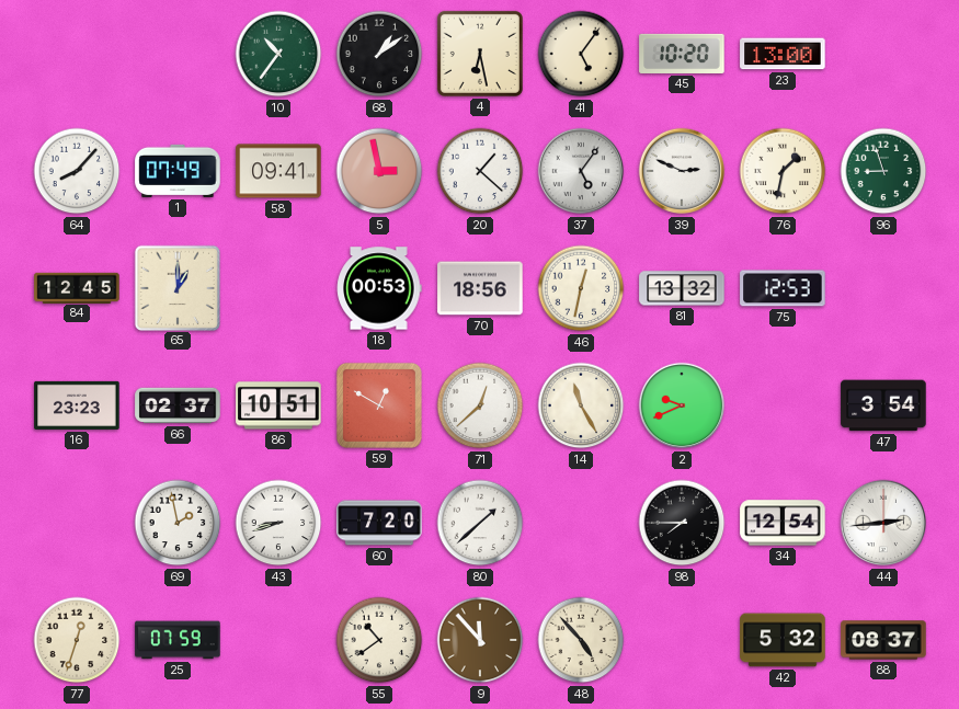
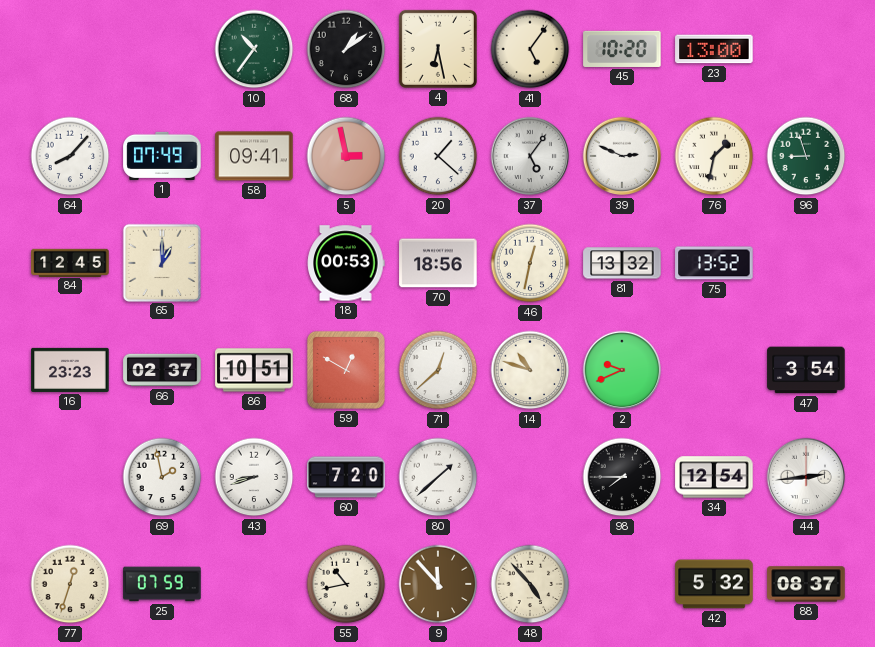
75: 12:53 -> 13:52
14: 11:25 -> 10:48
55: 10:39 -> 10:43
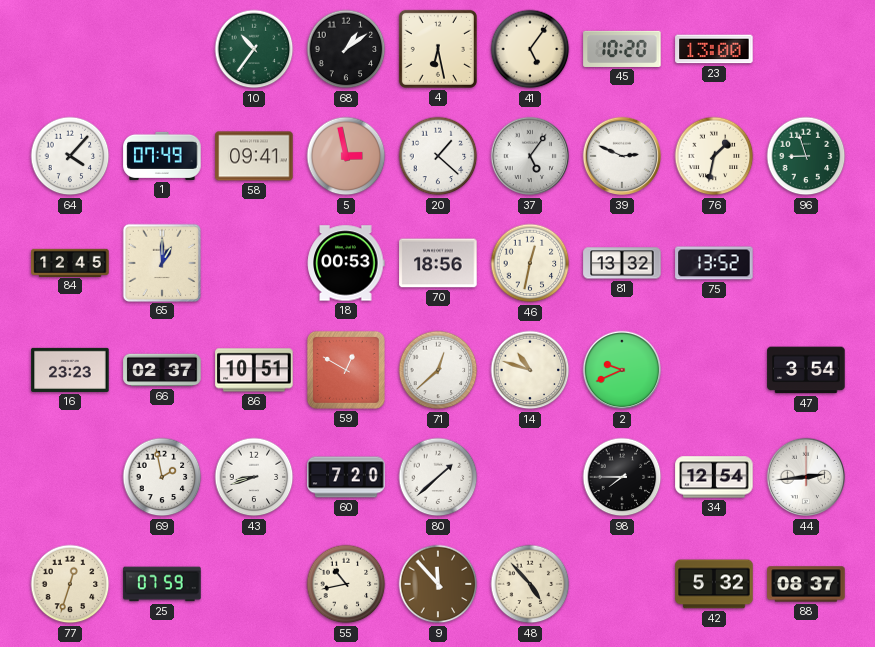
64: 8:07 -> 4:07
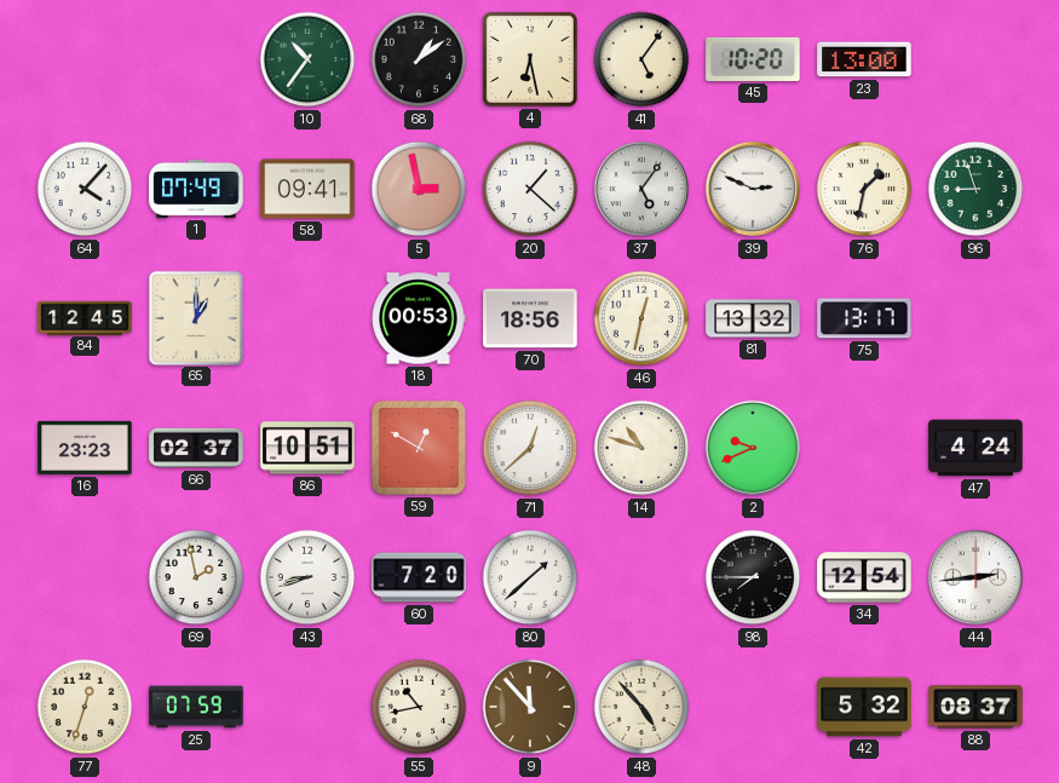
75: 13:52 -> 13:17
47: 3:54 -> 4:24
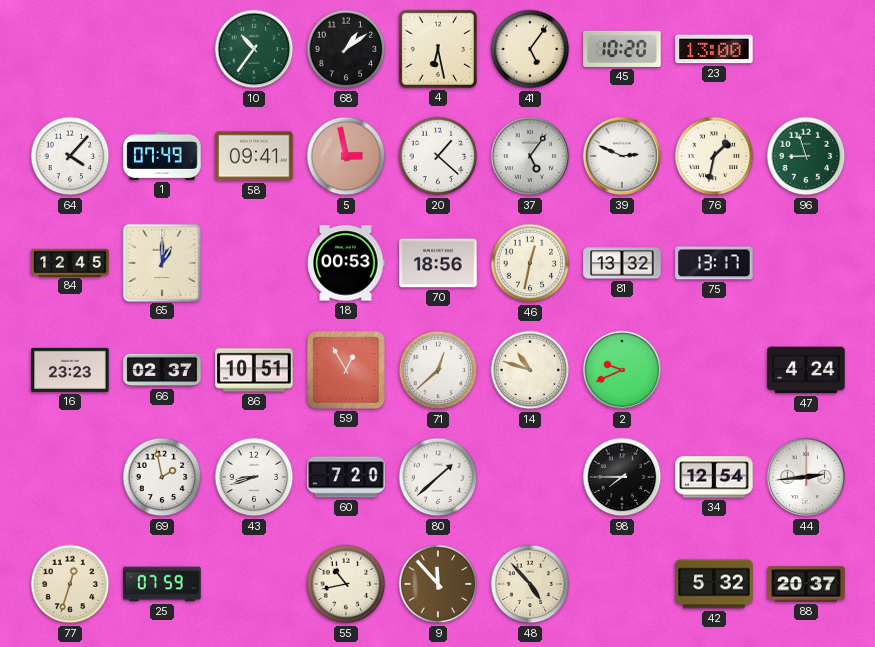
59: 12:50 -> 12:55
88: 08:37 -> 20:37
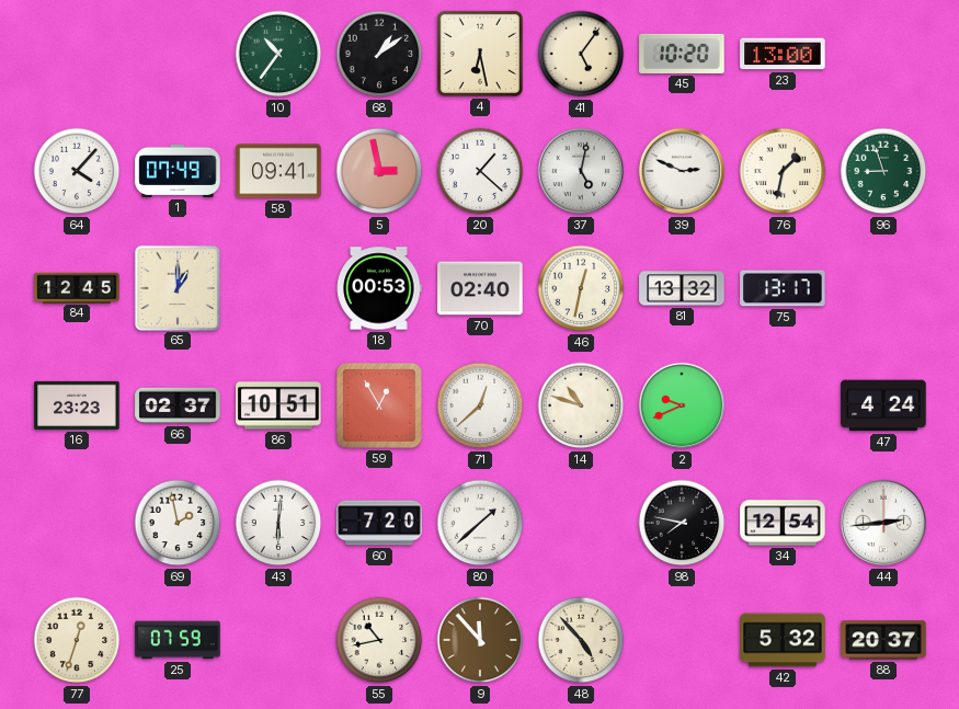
37: 5:06 -> 5:02
70: 18:56 -> 02:40
43: 8:42 -> 6:01
98: 7:45 -> 7:47
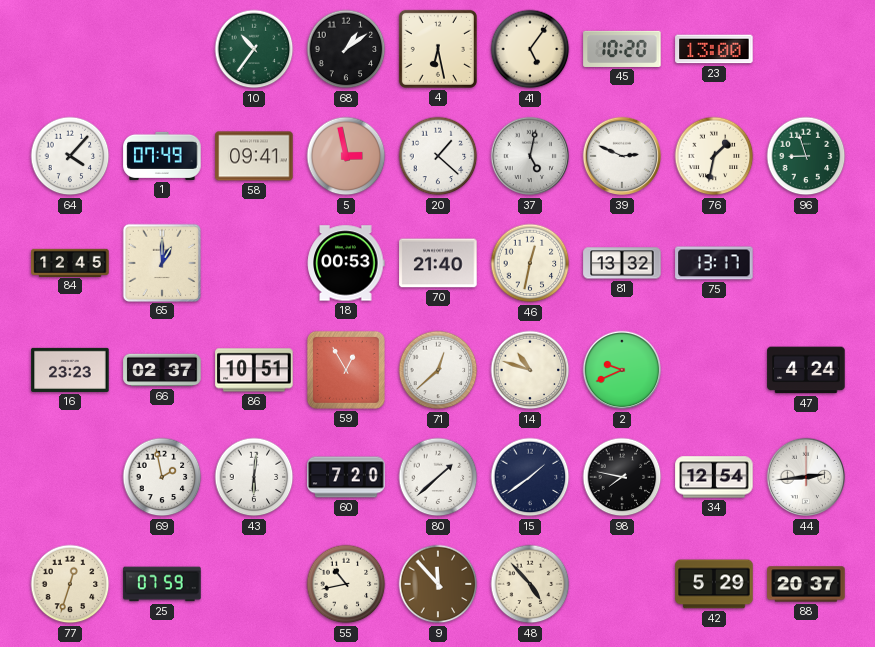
70: 02:40 -> 21:40
15: none -> 1:39
42: 5:32 -> 5:29
